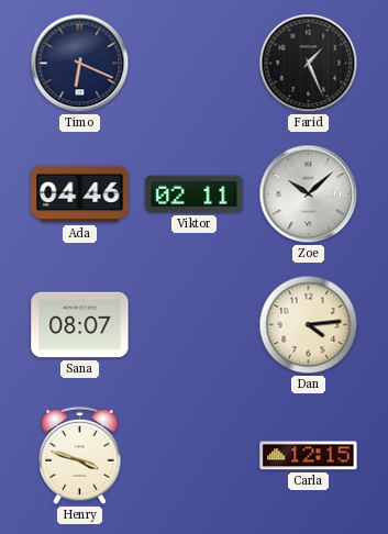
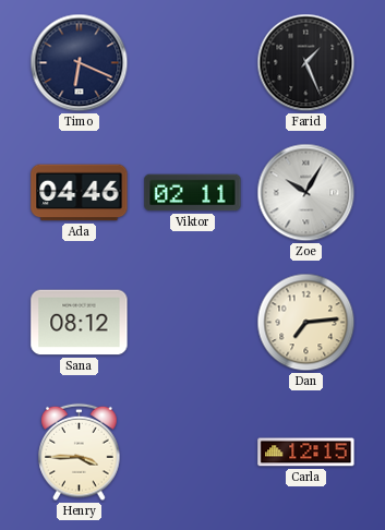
Zoe: 10:08 -> 10:05
Sana: 08:07 -> 08:12
Dan: 4:14 -> 7:14
Henry: 3:48 -> 3:45
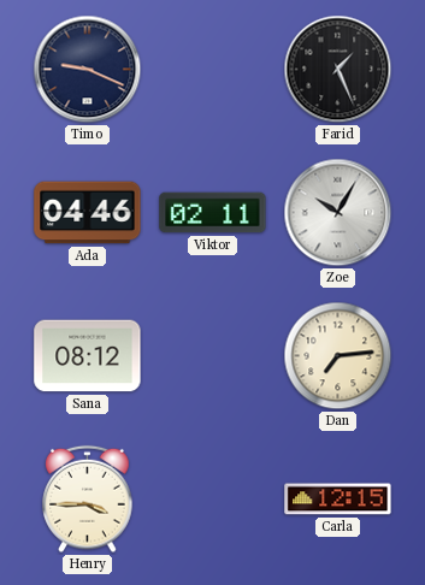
Timo: 6:19 -> 9:19
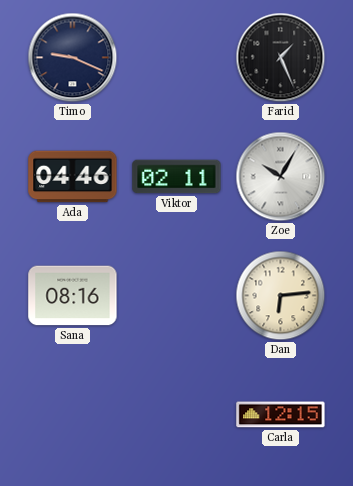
Sana: 08:12 -> 08:16
Dan: 7:14 -> 6:14
Henry: 3:45 -> none
